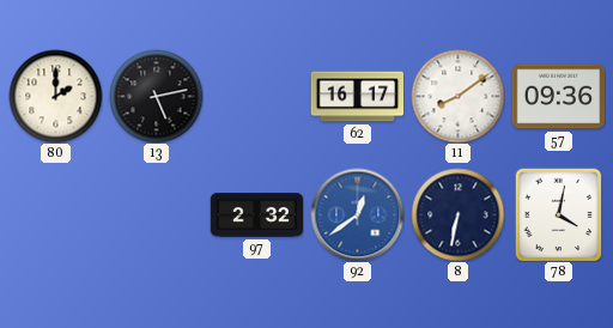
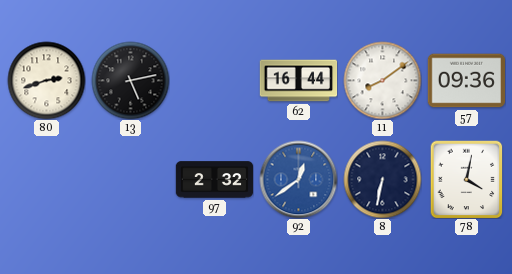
80: 2:00 -> 2:42
62: 16:17 -> 16:44
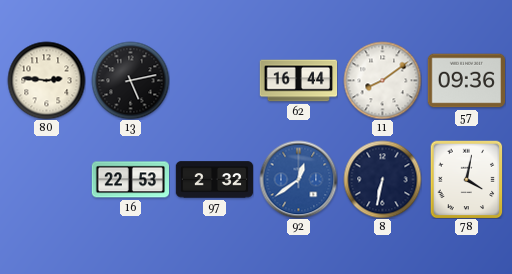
80: 2:42 -> 2:46
16: none -> 22:53
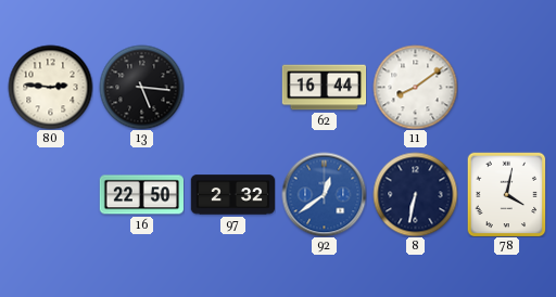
13: 5:13 -> 5:16
57: 09:36 -> none
16: 22:53 -> 22:50
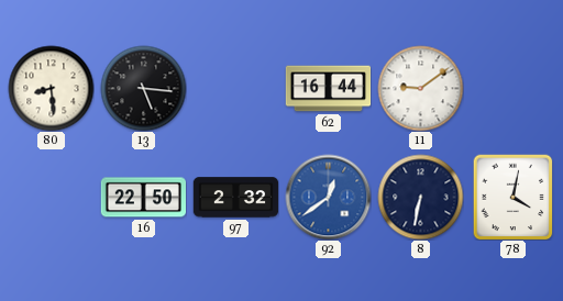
80: 2:46 -> 8:29
11: 8:09 -> 9:09
